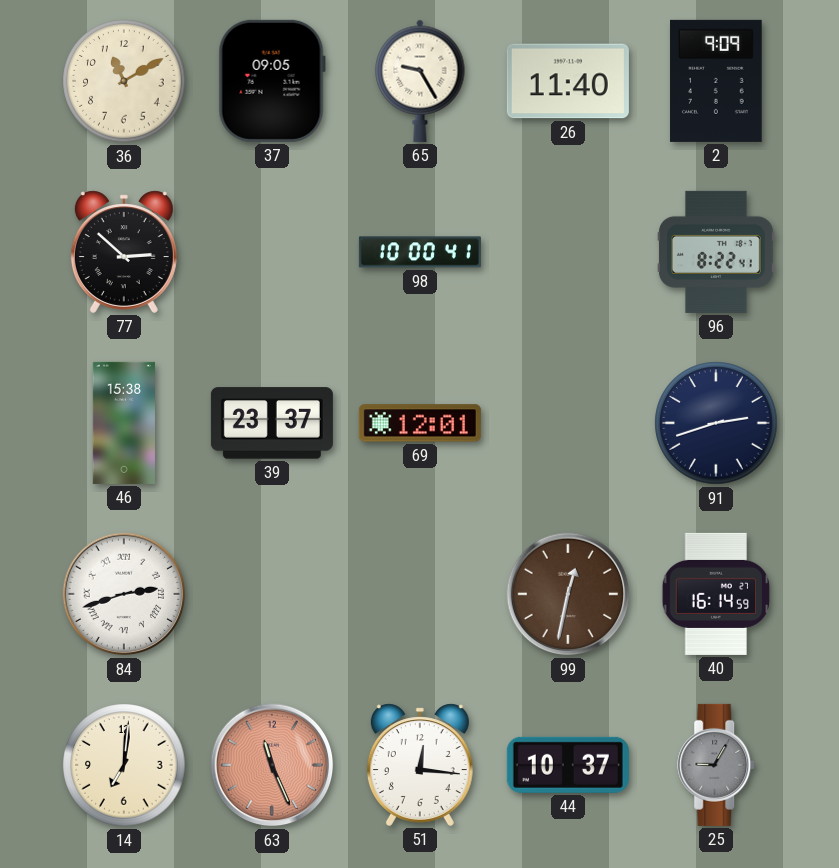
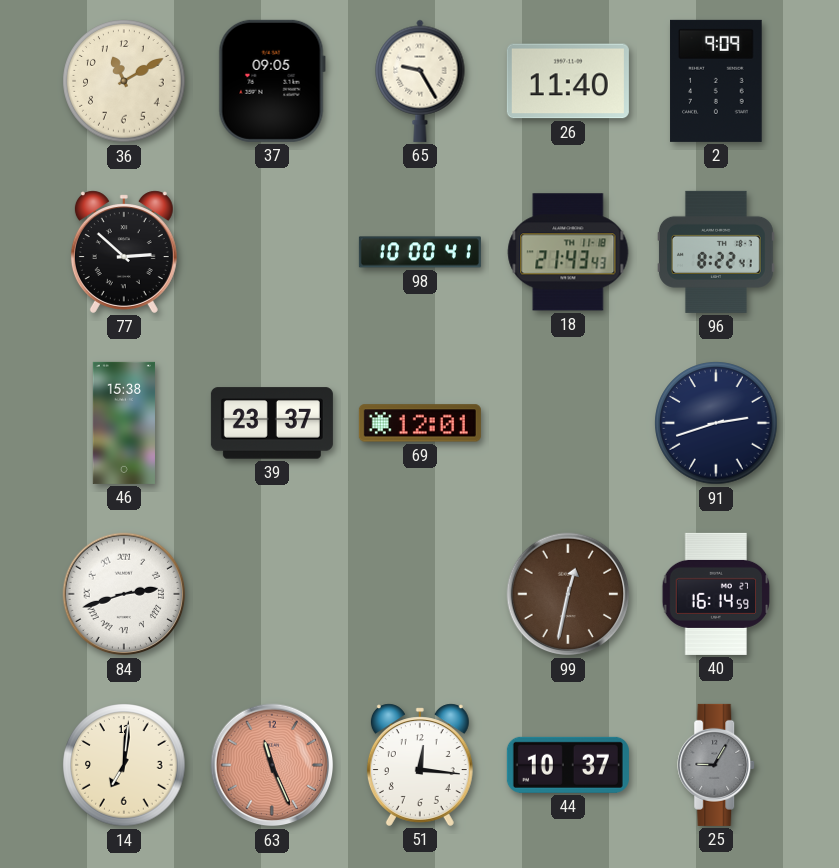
18: none -> 21:43
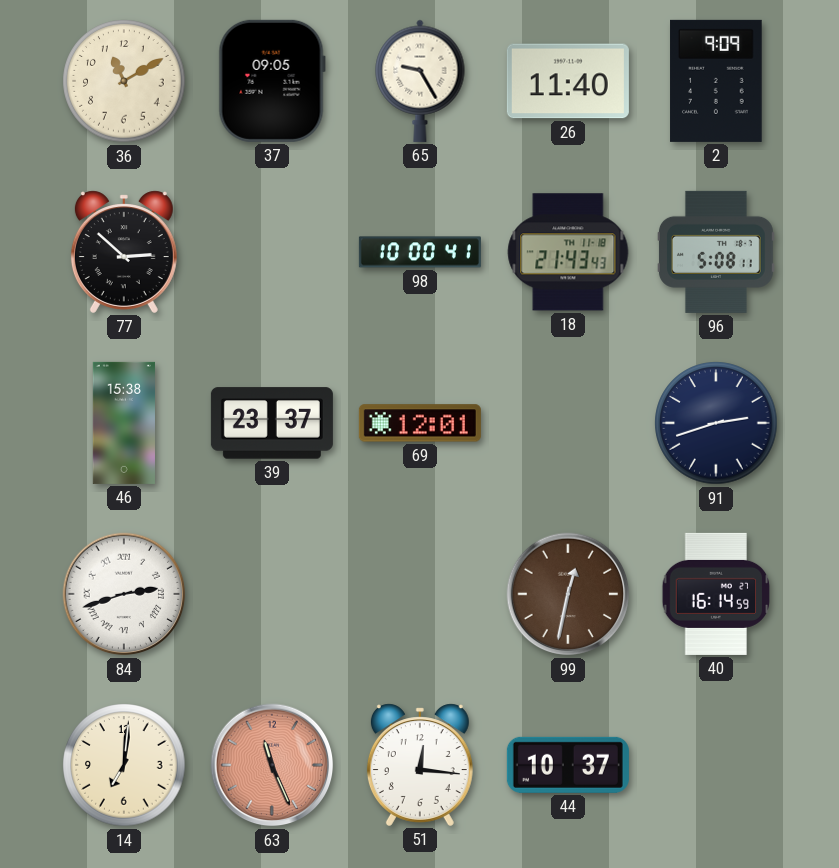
96: 8:22 -> 5:08
25: 9:05 -> none
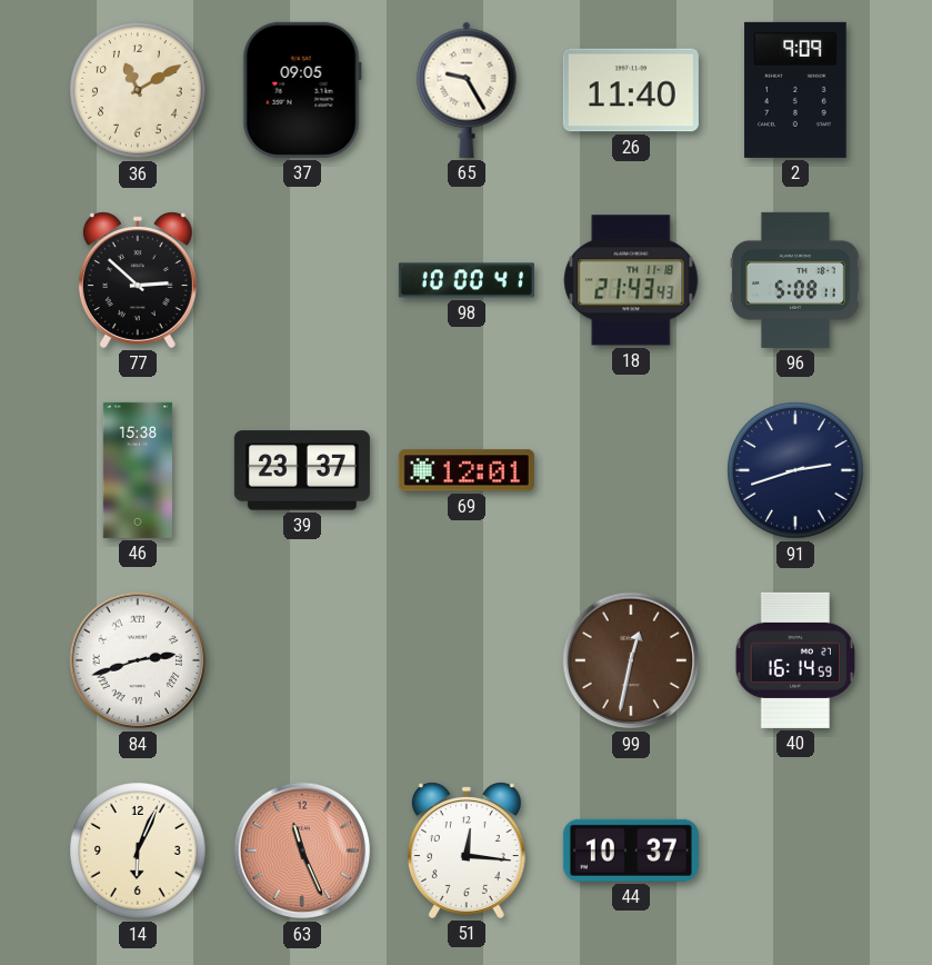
14: 7:01 -> 6:04
